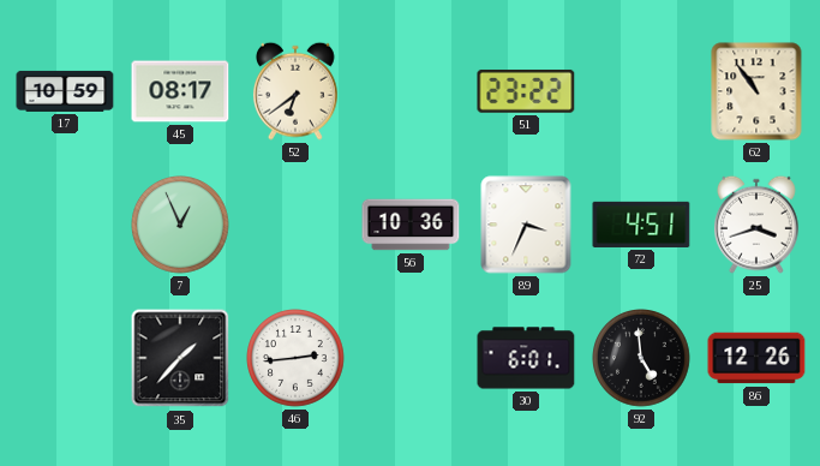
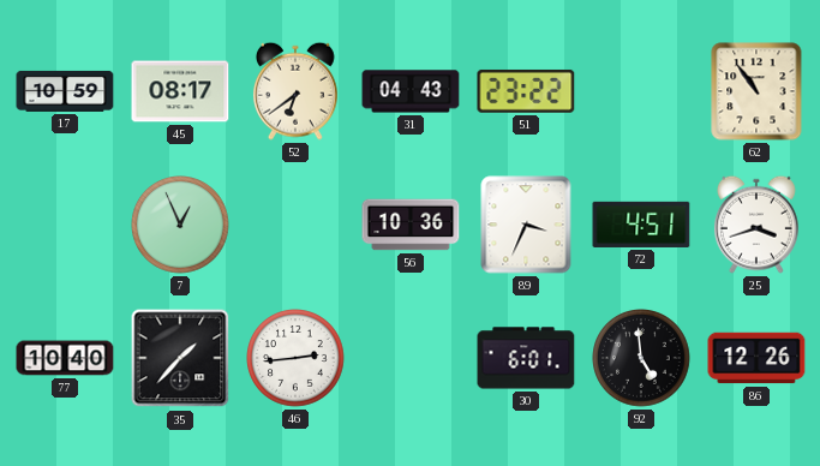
31: none -> 04:43
77: none -> 10:40
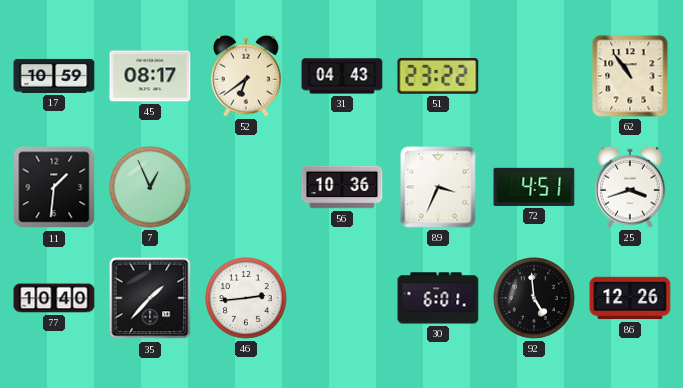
11: none -> 1:31
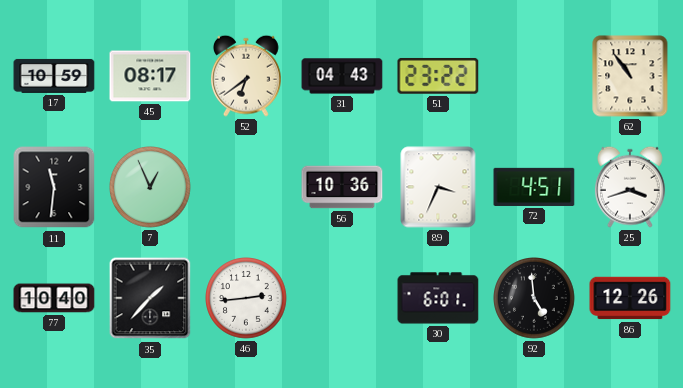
11: 1:31 -> 11:31
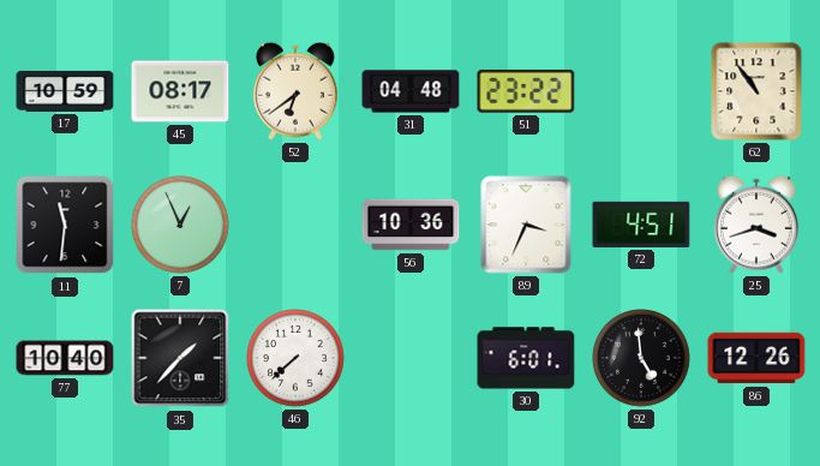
31: 04:43 -> 04:48
46: 2:44 -> 7:38
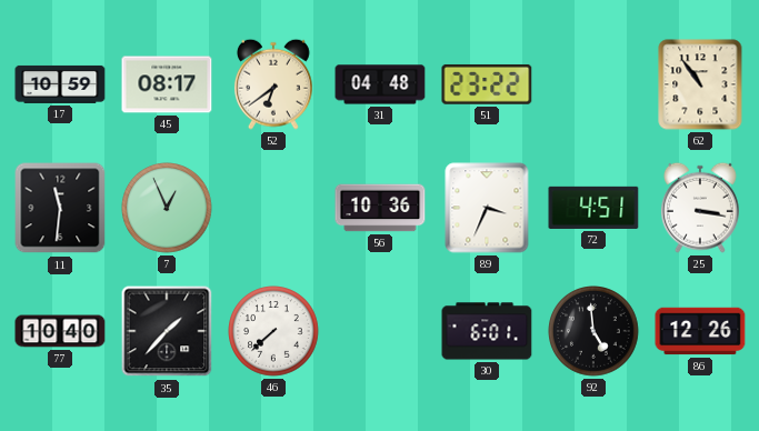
25: 3:42 -> 3:17
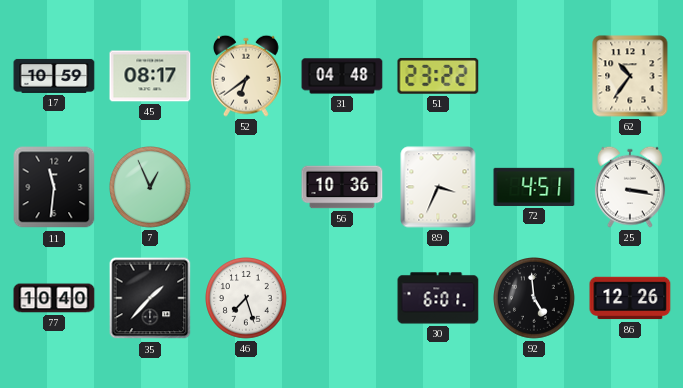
62: 10:54 -> 10:36
46: 7:38 -> 7:27
